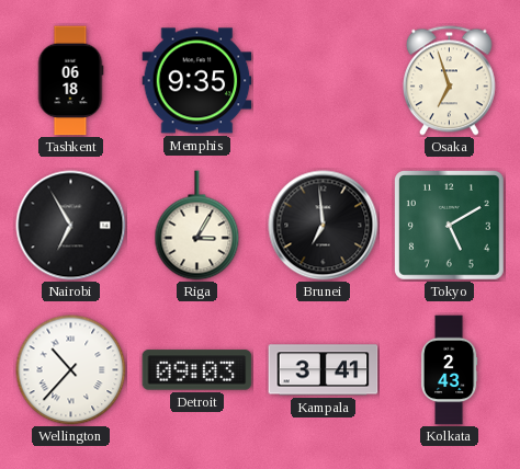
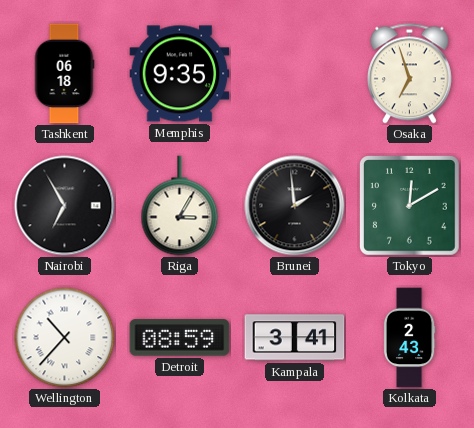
Brunei: 6:59 -> 1:59
Tokyo: 5:10 -> 12:10
Detroit: 09:03 -> 08:59
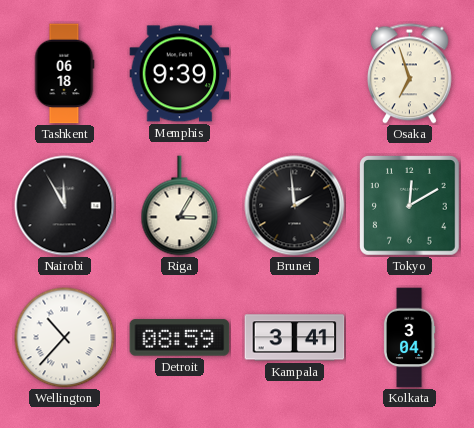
Memphis: 9:35 -> 9:39
Nairobi: 6:55 -> 11:55
Kolkata: 2:43 -> 3:04
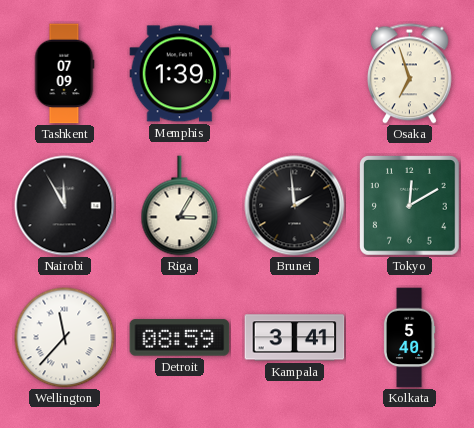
Tashkent: 06:18 -> 07:09
Memphis: 9:39 -> 1:39
Wellington: 10:37 -> 11:37
Kolkata: 3:04 -> 5:40
